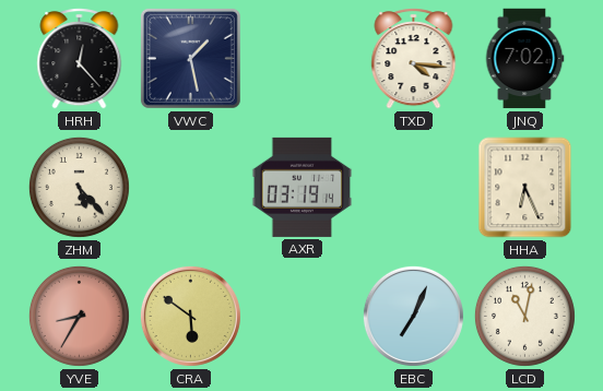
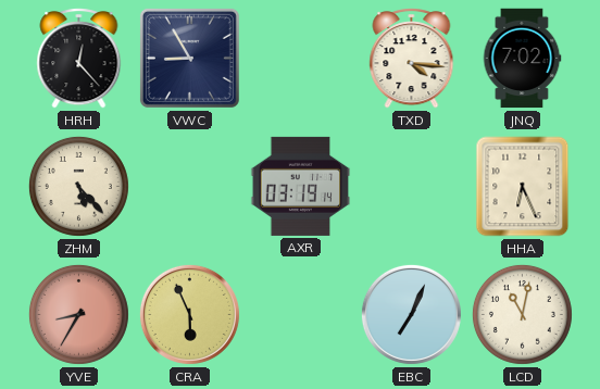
VWC: 1:28 -> 8:55
CRA: 5:51 -> 5:56
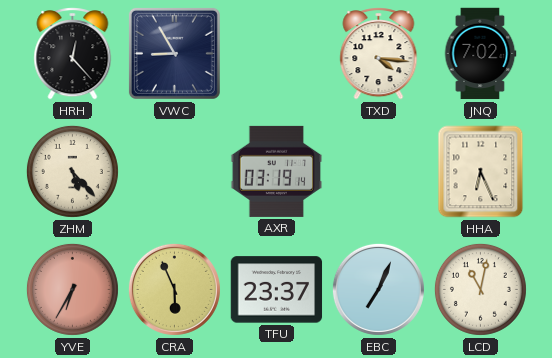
YVE: 8:35 -> 6:35
TFU: none -> 23:37
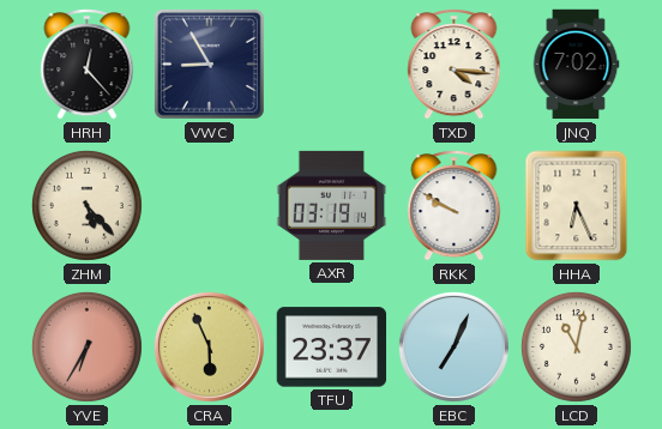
RKK: none -> 9:50
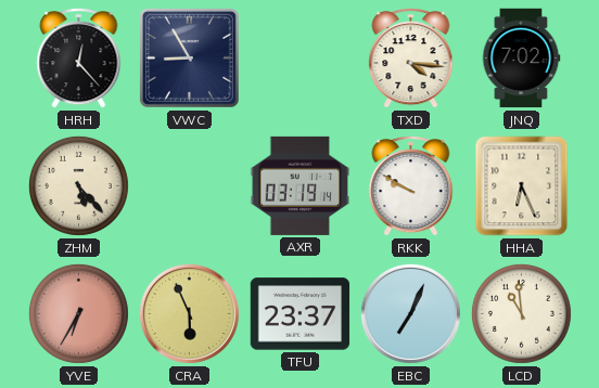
LCD: 11:02 -> 10:59
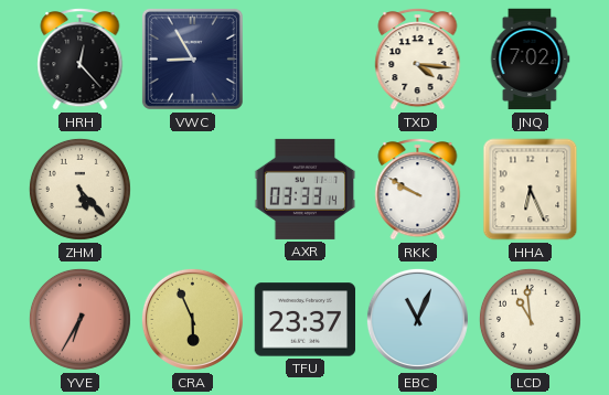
AXR: 03:19 -> 03:33
EBC: 7:04 -> 11:04
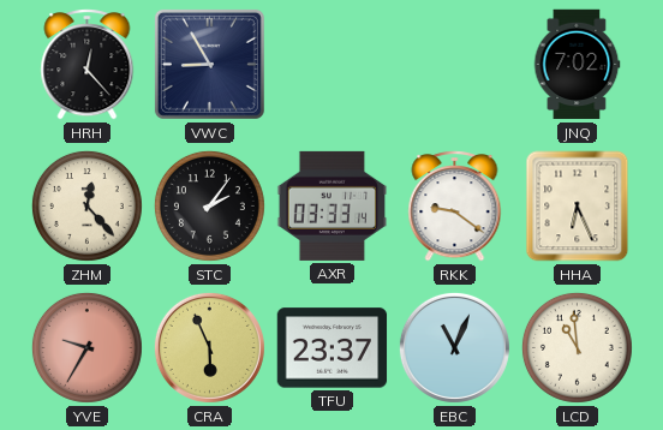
TXD: 4:16 -> none
ZHM: 5:23 -> 12:23
STC: none -> 2:06
RKK: 9:50 -> 9:21
YVE: 6:35 -> 9:35
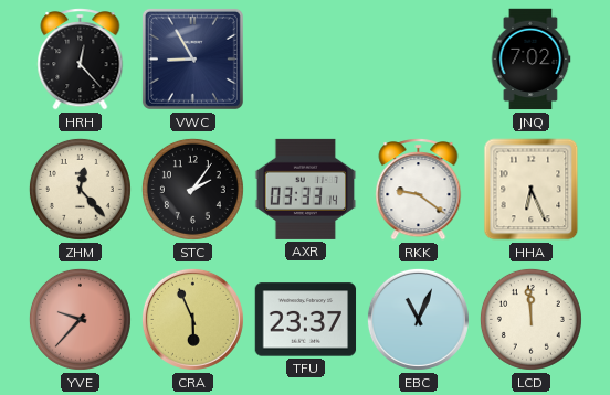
YVE: 9:35 -> 9:37
LCD: 10:59 -> 11:59
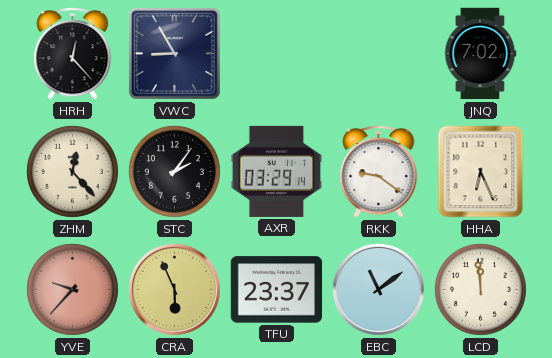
AXR: 03:33 -> 03:29
EBC: 11:04 -> 11:09
